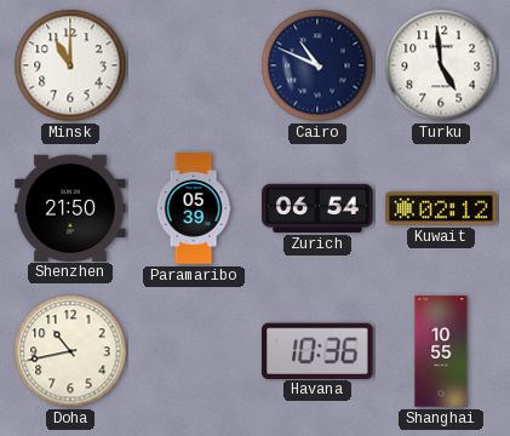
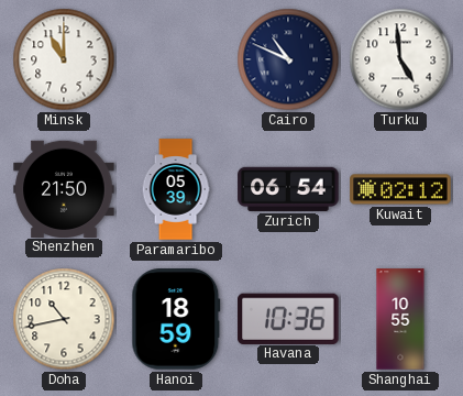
Hanoi: none -> 18:59
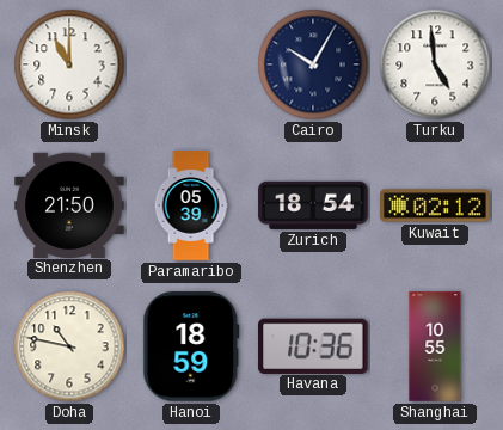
Cairo: 10:49 -> 10:05
Zurich: 06:54 -> 18:54
Doha: 10:43 -> 10:47
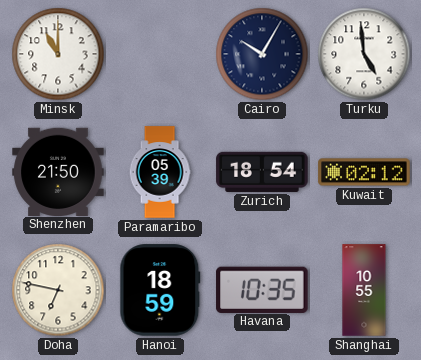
Doha: 10:47 -> 6:47
Havana: 10:36 -> 10:35
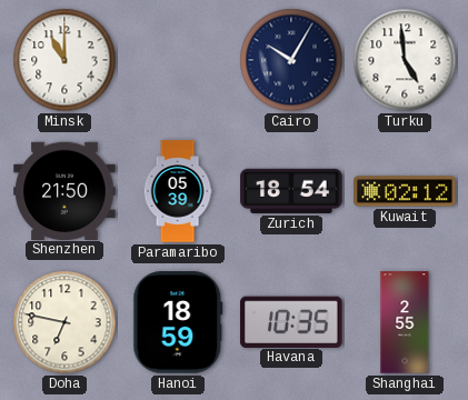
Shanghai: 10:55 -> 2:55
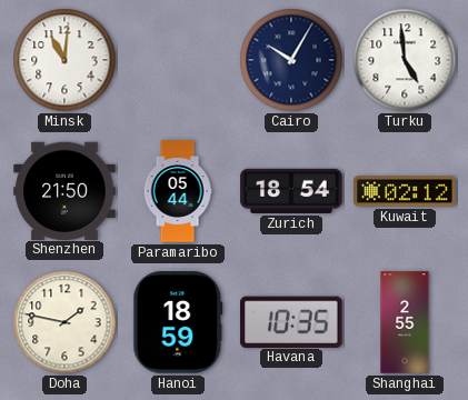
Minsk: 11:00 -> 11:01
Paramaribo: 05:39 -> 05:44
Doha: 6:47 -> 1:47
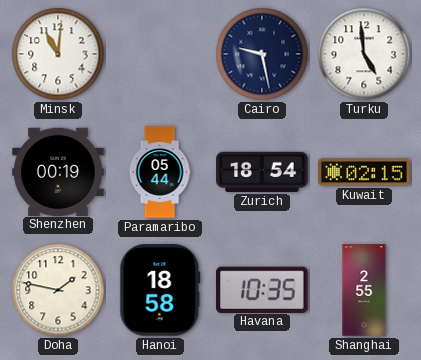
Cairo: 10:05 -> 9:28
Shenzhen: 21:50 -> 00:19
Kuwait: 02:12 -> 02:15
Hanoi: 18:59 -> 18:58
